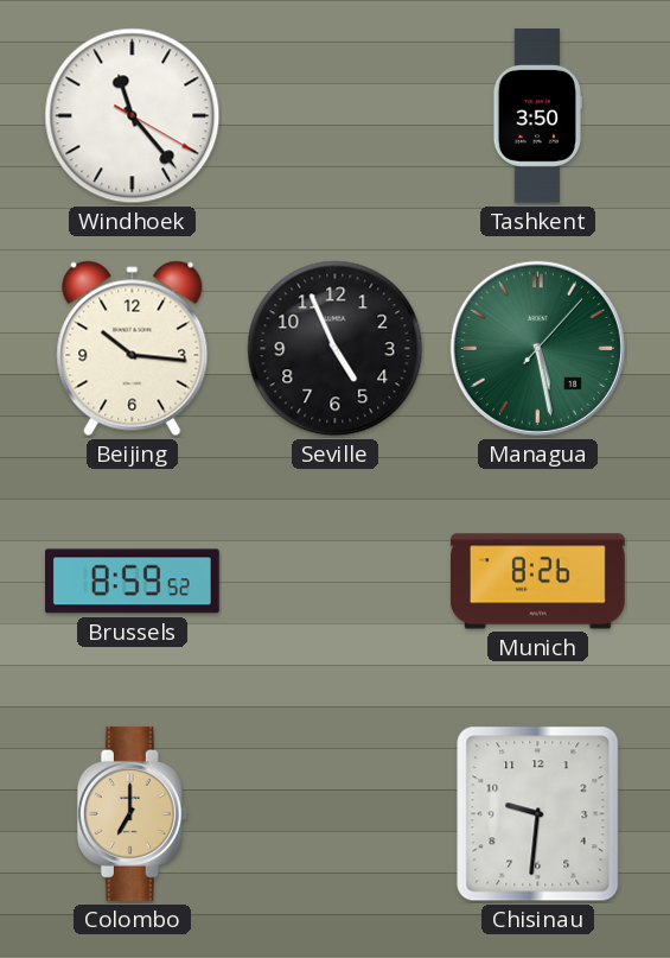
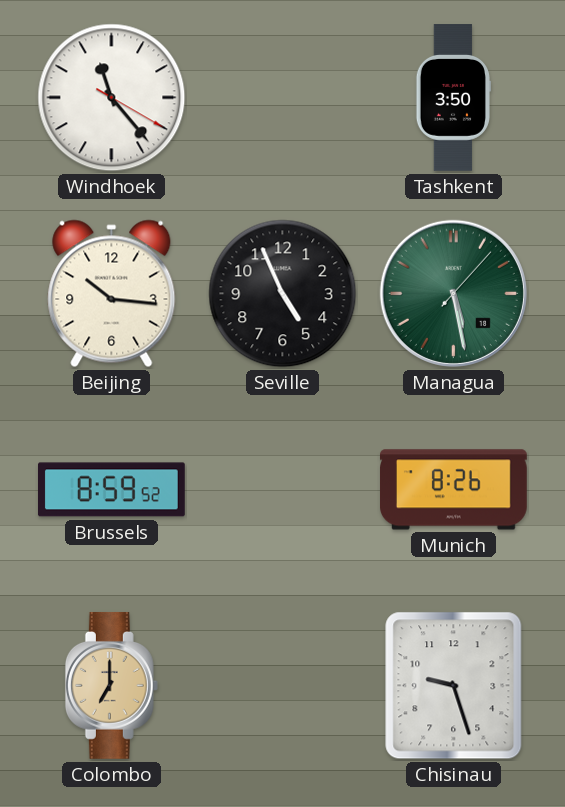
Chisinau: 9:31 -> 9:27
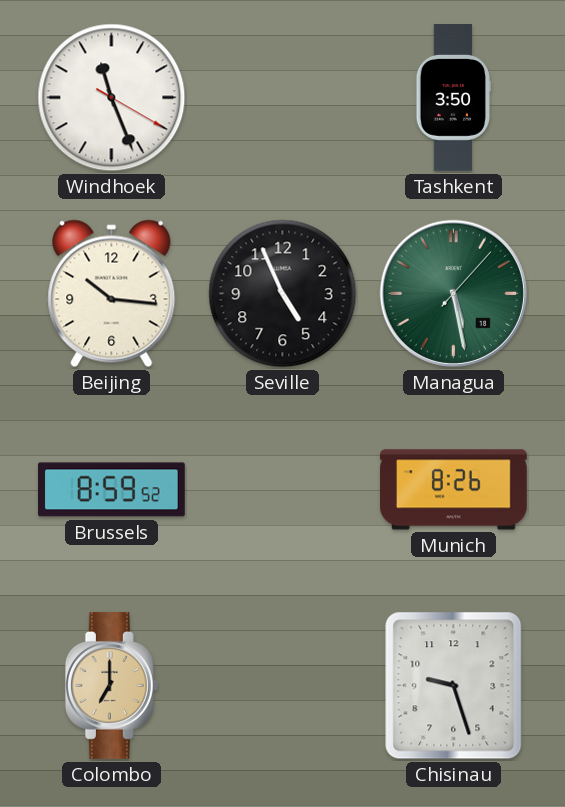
Windhoek: 11:23 -> 11:26
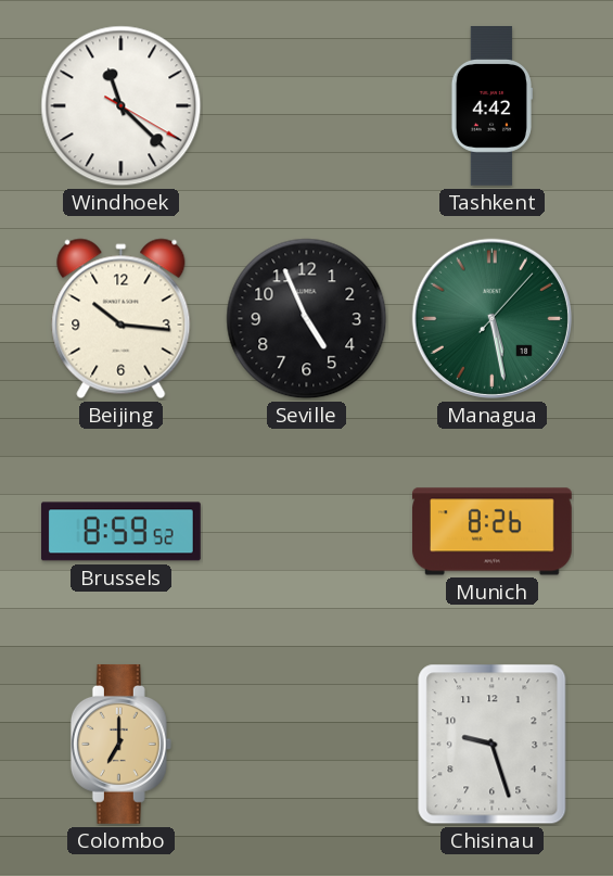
Windhoek: 11:26 -> 11:22
Tashkent: 3:50 -> 4:42
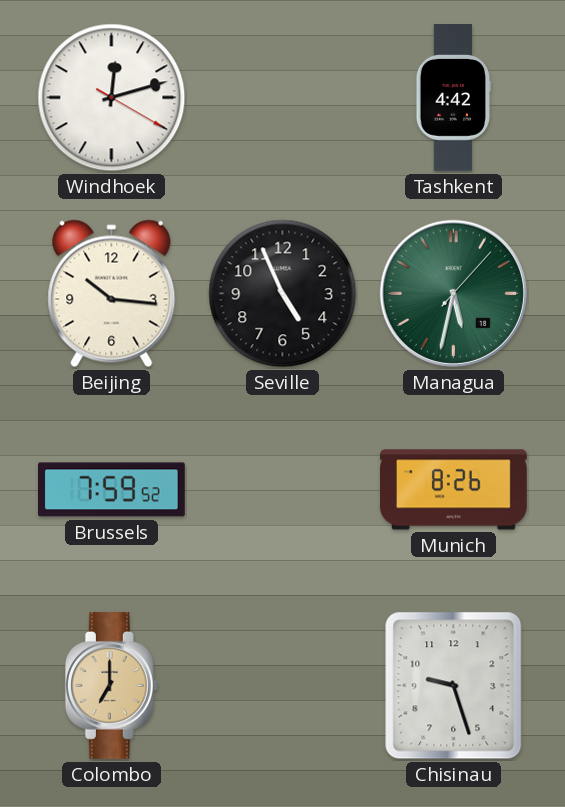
Windhoek: 11:22 -> 12:12
Managua: 5:28 -> 5:32
Brussels: 8:59 -> 7:59
